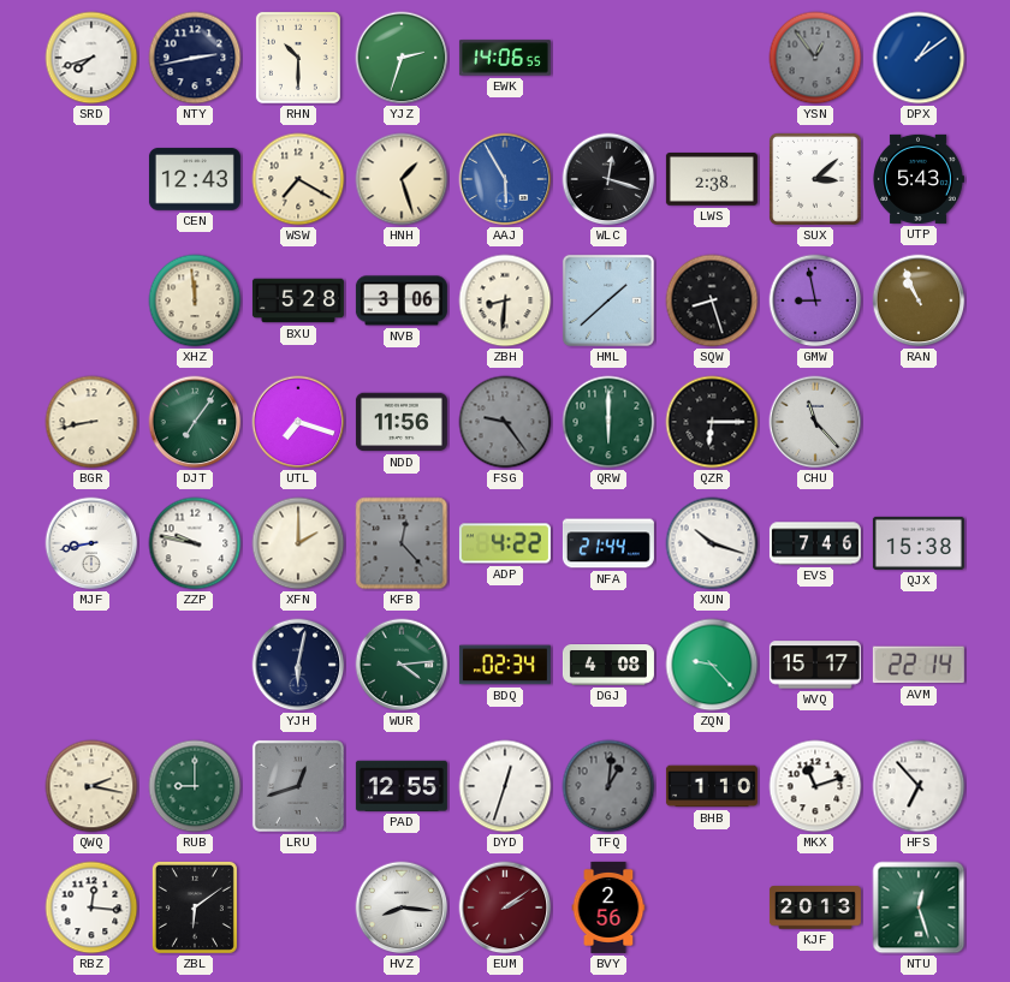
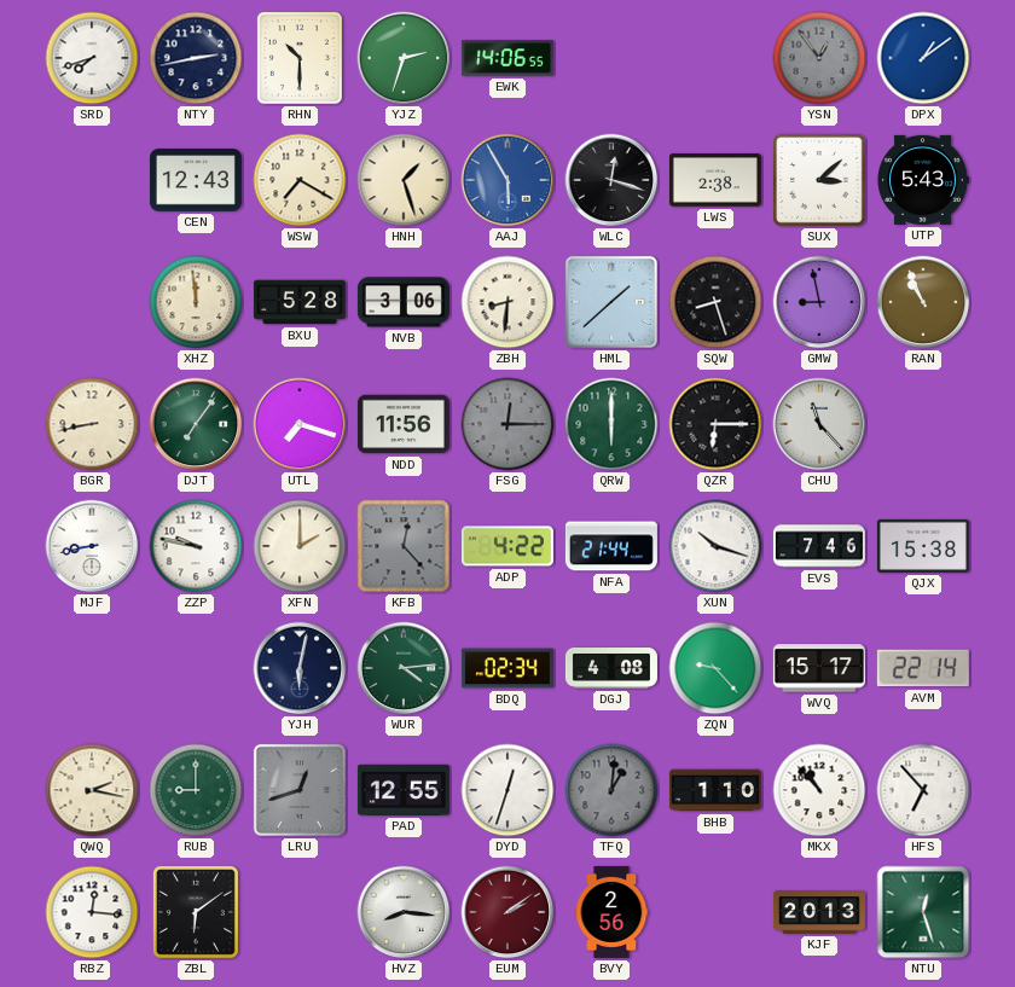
FSG: 9:24 -> 12:15
MKX: 11:12 -> 10:53
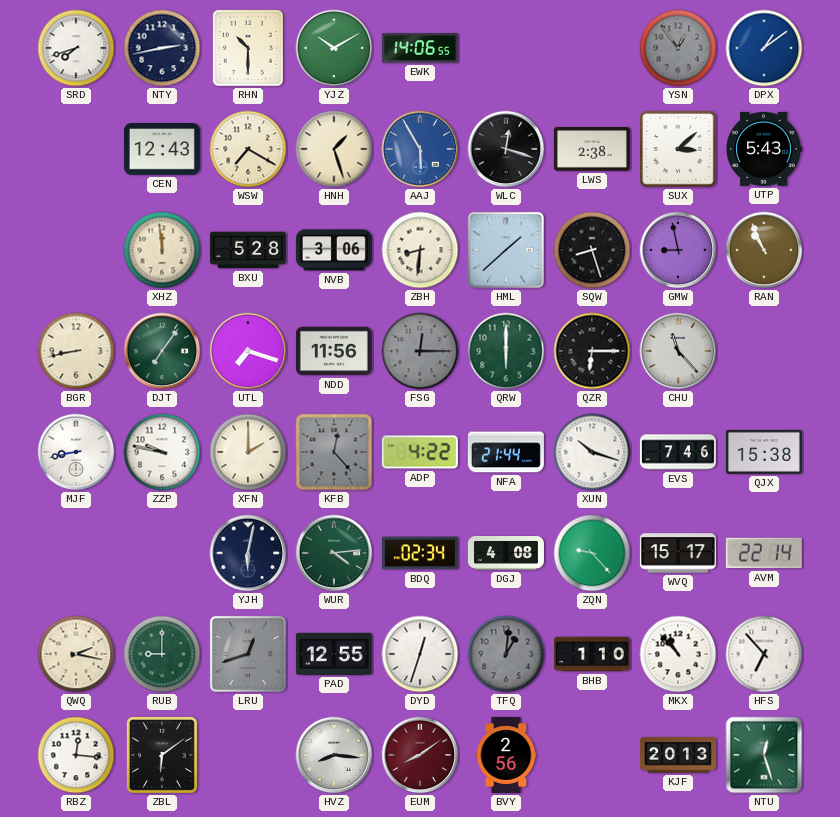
YJZ: 2:33 -> 10:10
EUM: 2:09 -> 8:09
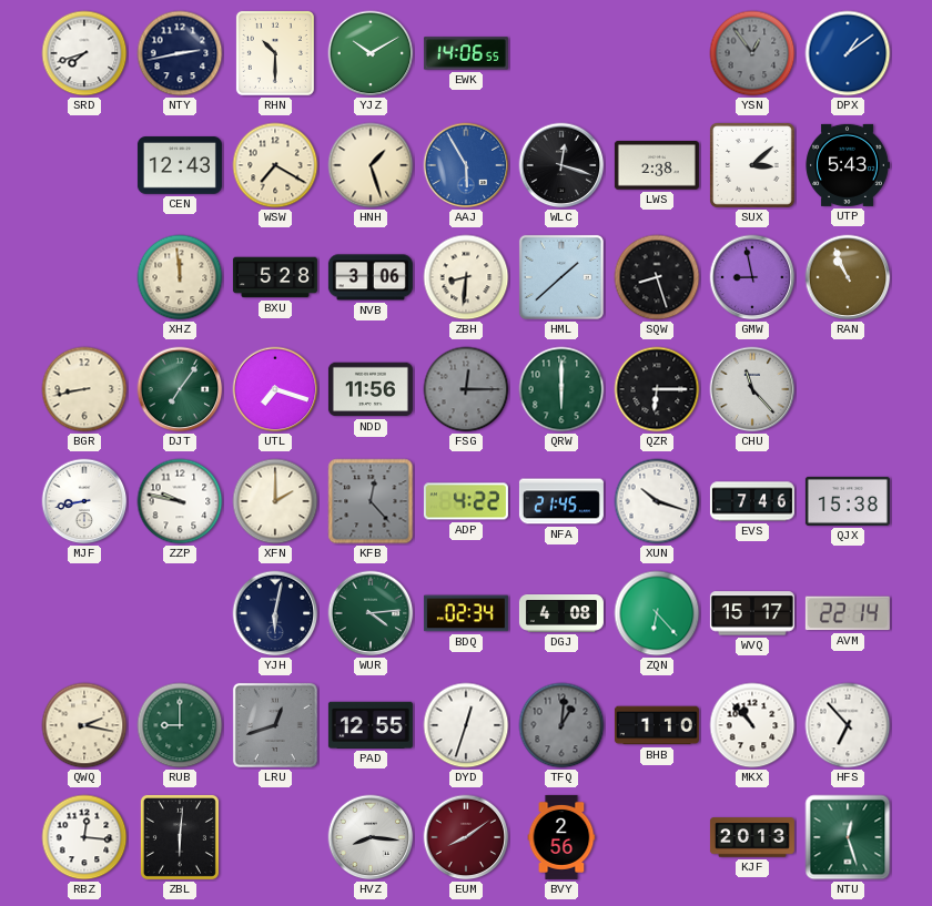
NFA: 21:44 -> 21:45
ZQN: 9:23 -> 6:23
ZBL: 6:09 -> 6:01
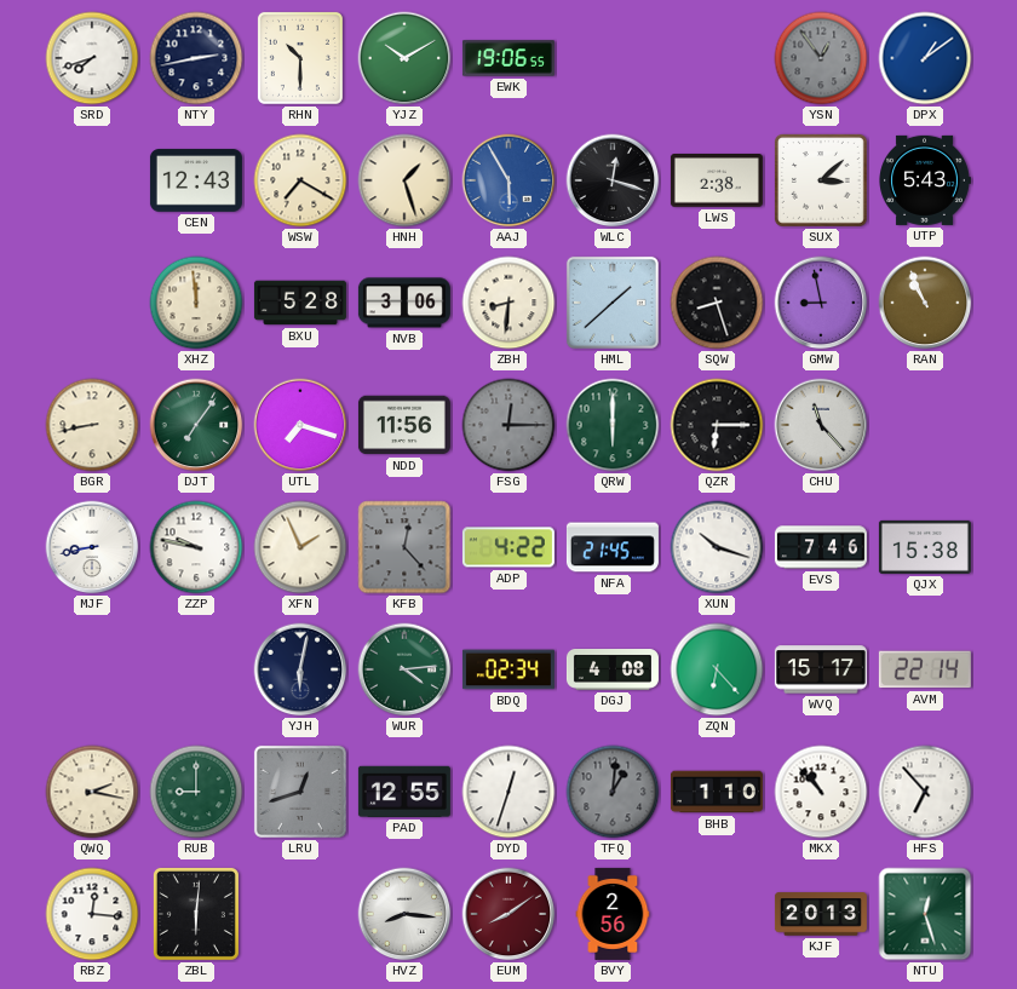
EWK: 14:06 -> 19:06
XFN: 2:00 -> 1:56
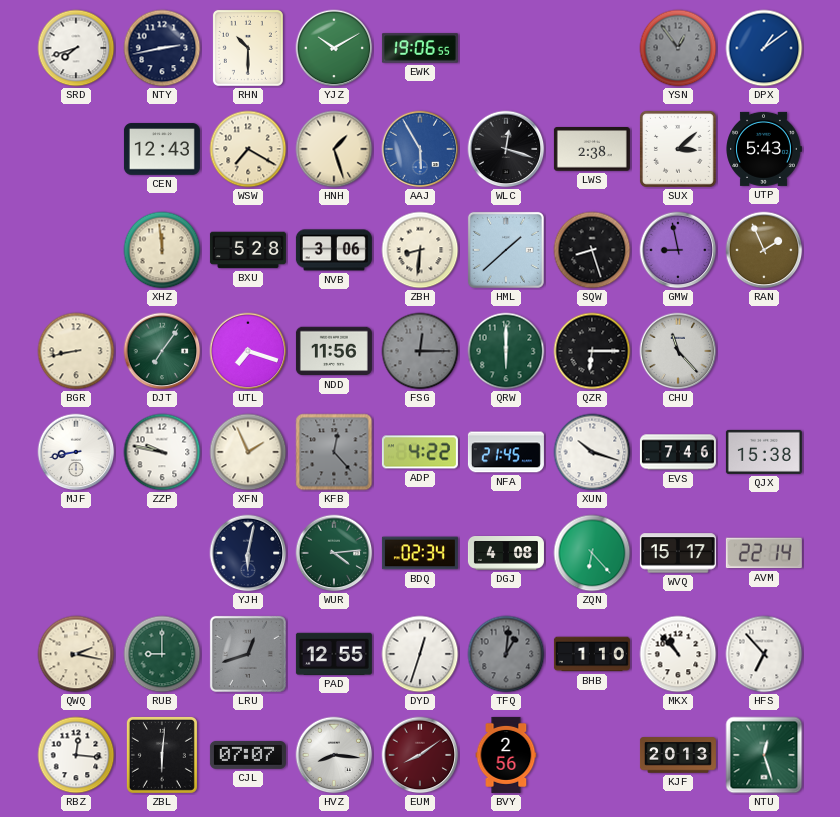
RAN: 10:56 -> 1:56
CJL: none -> 07:07
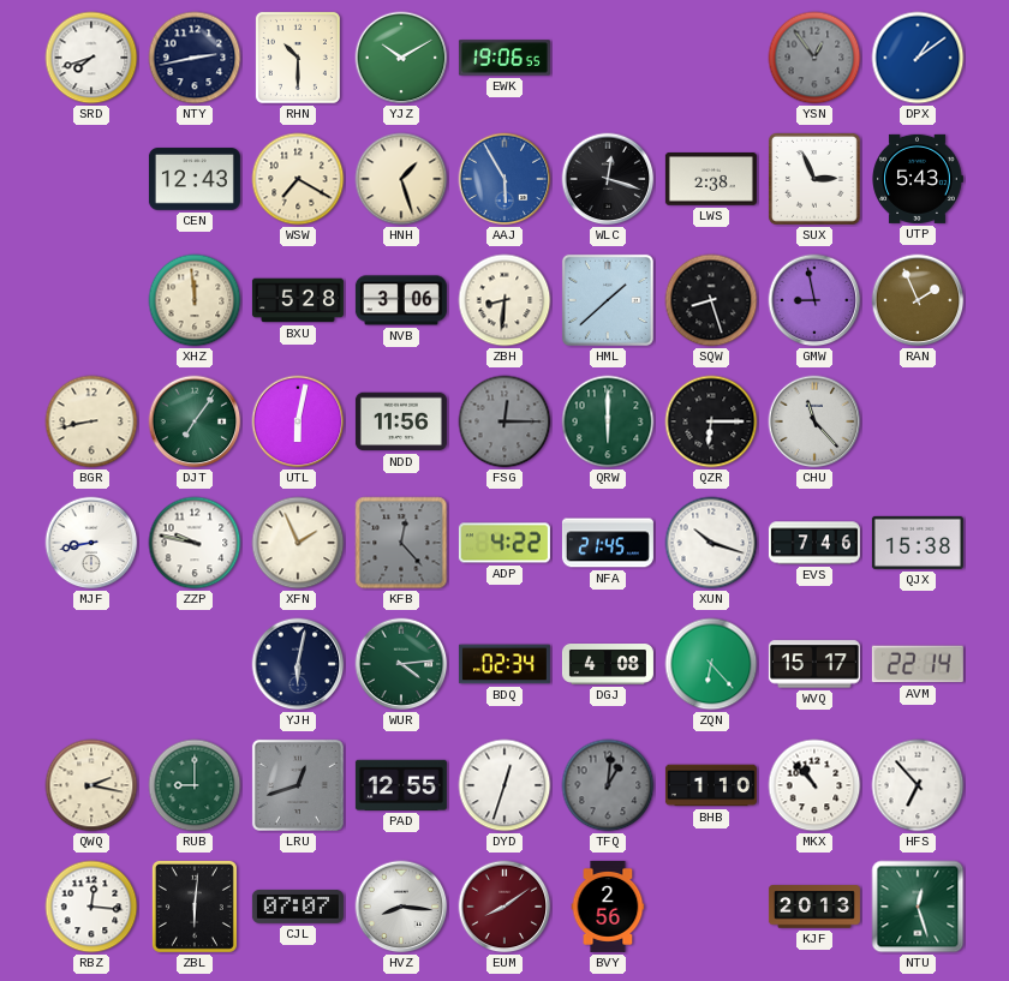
SUX: 3:08 -> 2:56
UTL: 7:18 -> 6:02
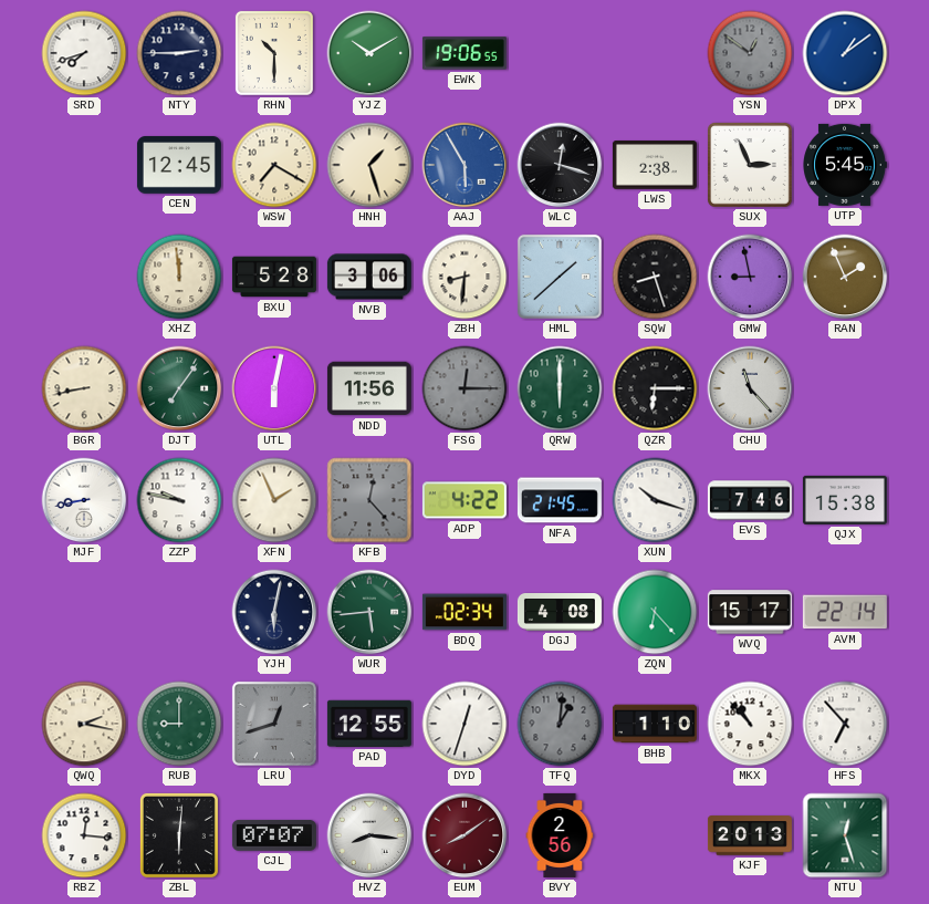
NTY: 2:43 -> 2:45
YSN: 12:54 -> 12:51
CEN: 12:43 -> 12:45
UTP: 5:43 -> 5:45
WUR: 4:14 -> 5:44
